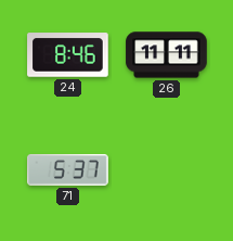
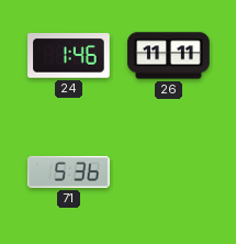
24: 8:46 -> 1:46
71: 5:37 -> 5:36
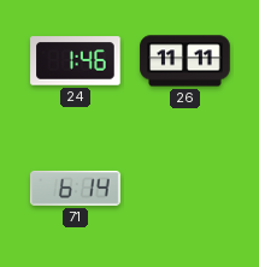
71: 5:36 -> 6:14
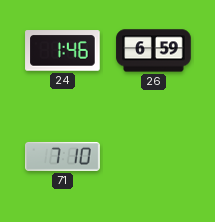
26: 11:11 -> 6:59
71: 6:14 -> 7:10
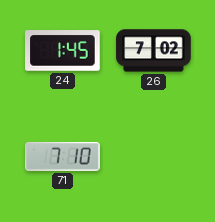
24: 1:46 -> 1:45
26: 6:59 -> 7:02
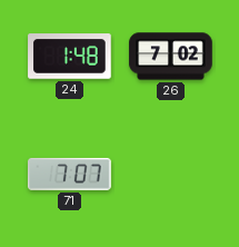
24: 1:45 -> 1:48
71: 7:10 -> 7:07
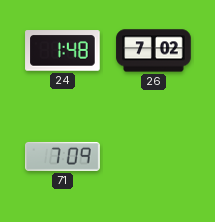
71: 7:07 -> 7:09
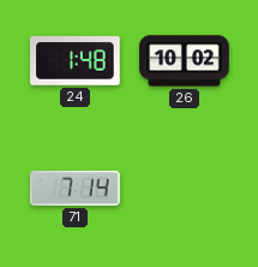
26: 7:02 -> 10:02
71: 7:09 -> 7:14
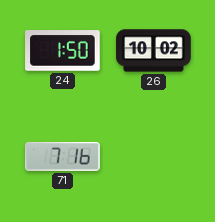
24: 1:48 -> 1:50
71: 7:14 -> 7:16
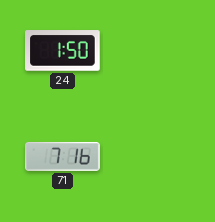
26: 10:02 -> none
